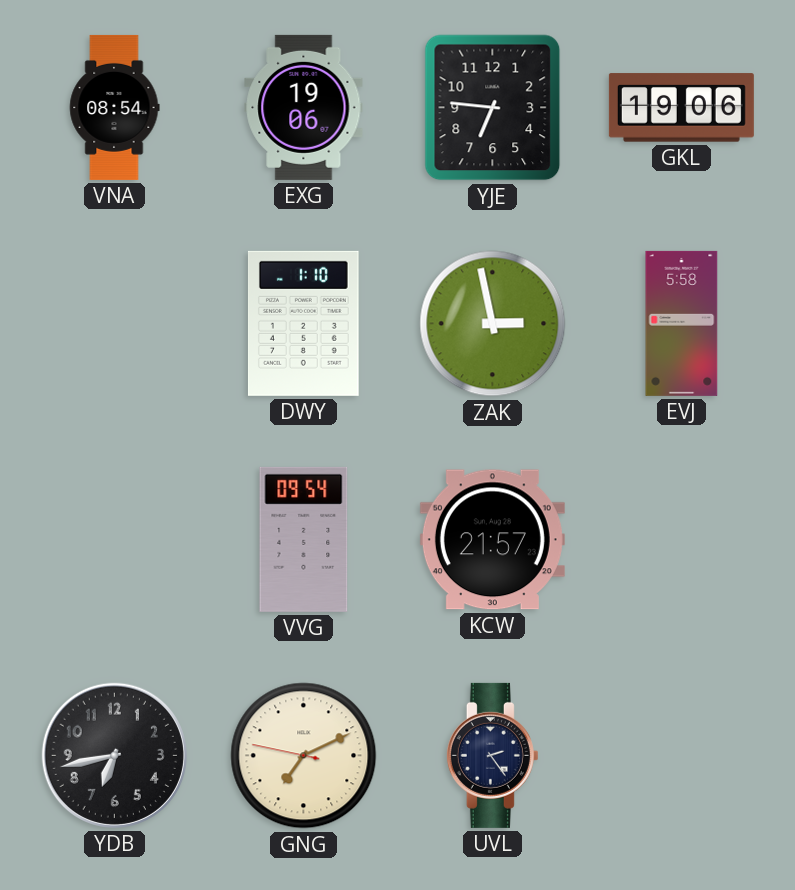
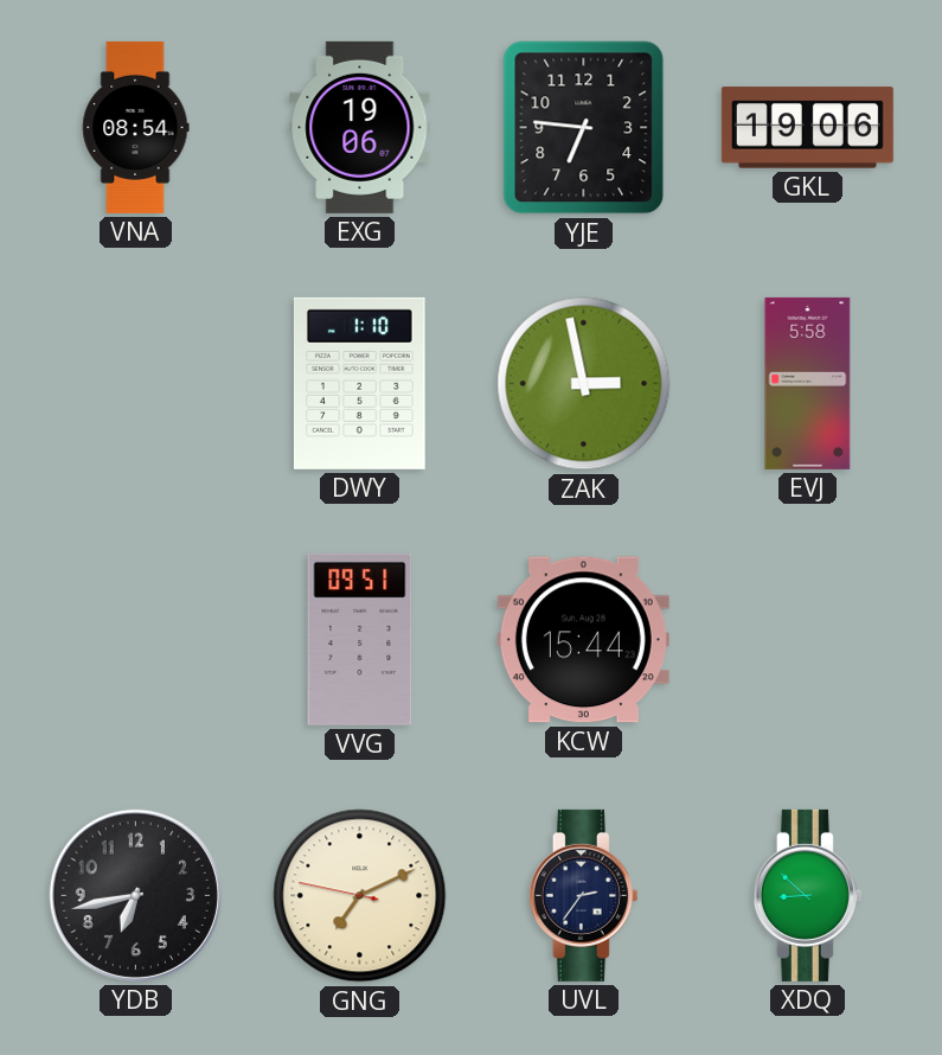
VVG: 09:54 -> 09:51
KCW: 21:57 -> 15:44
UVL: 2:24 -> 2:36
XDQ: none -> 8:52
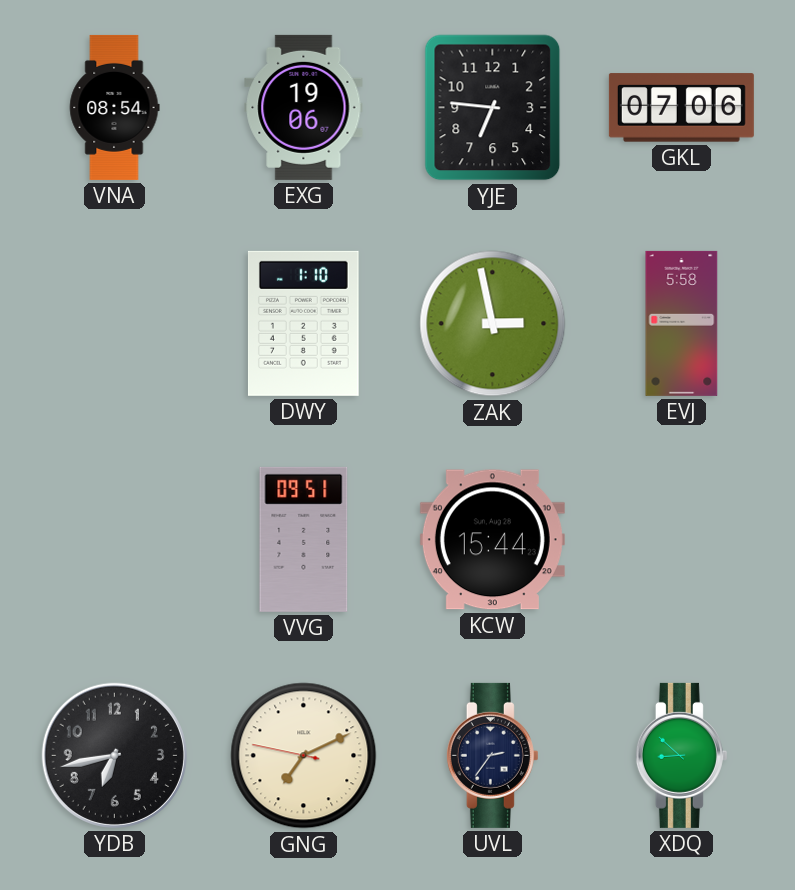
GKL: 19:06 -> 07:06
